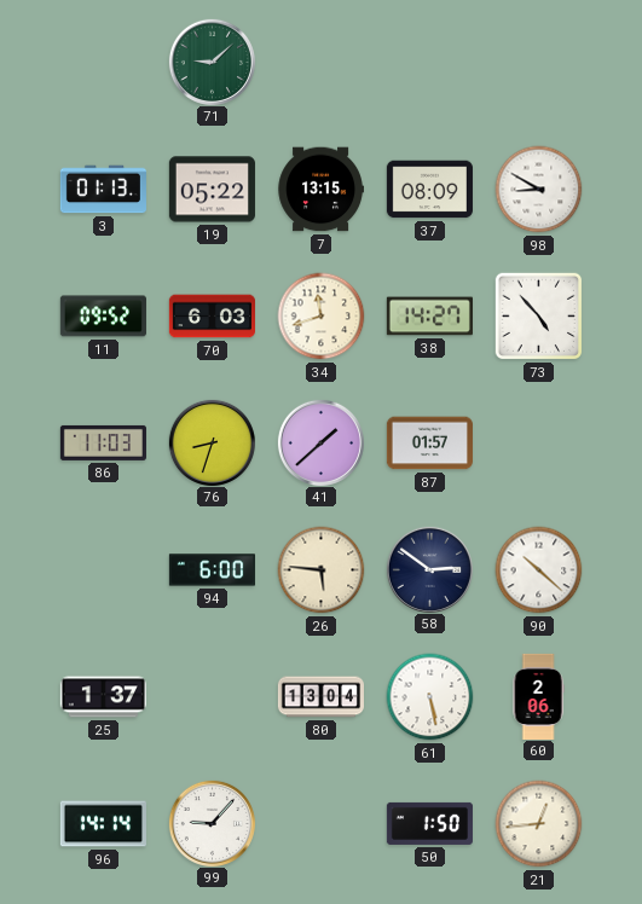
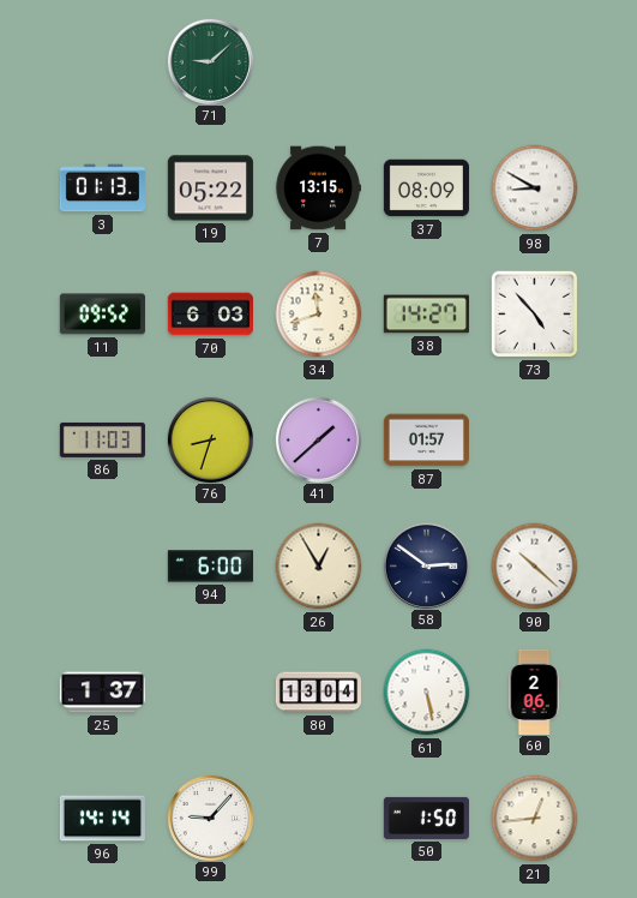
26: 5:46 -> 12:55
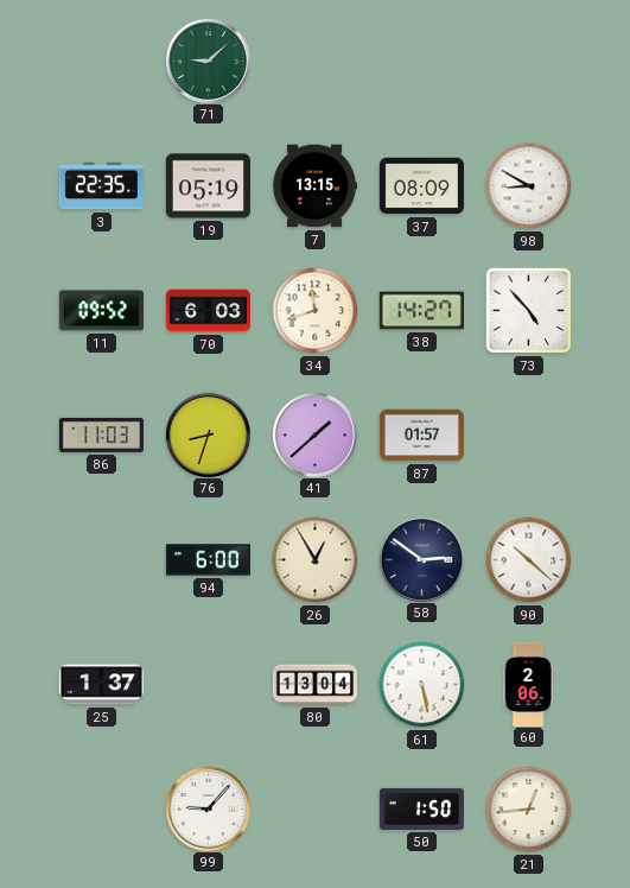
3: 01:13 -> 22:35
19: 05:22 -> 05:19
96: 14:14 -> none
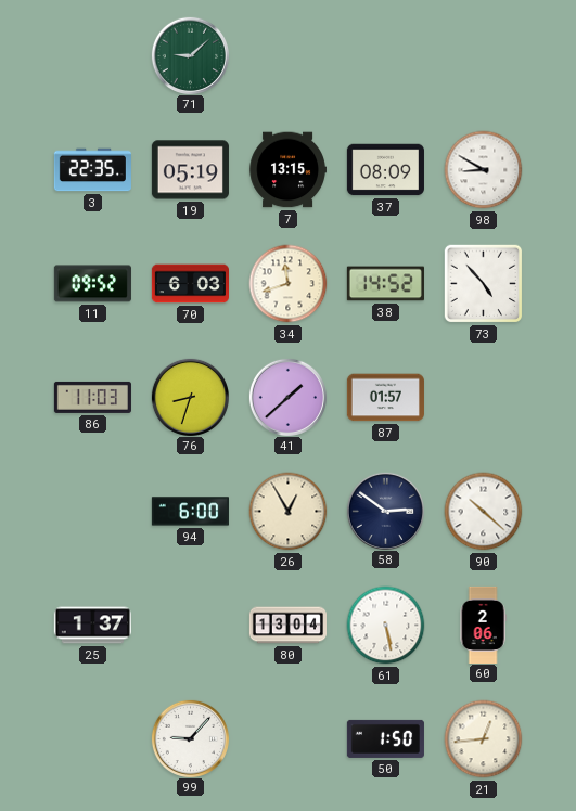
38: 14:27 -> 14:52
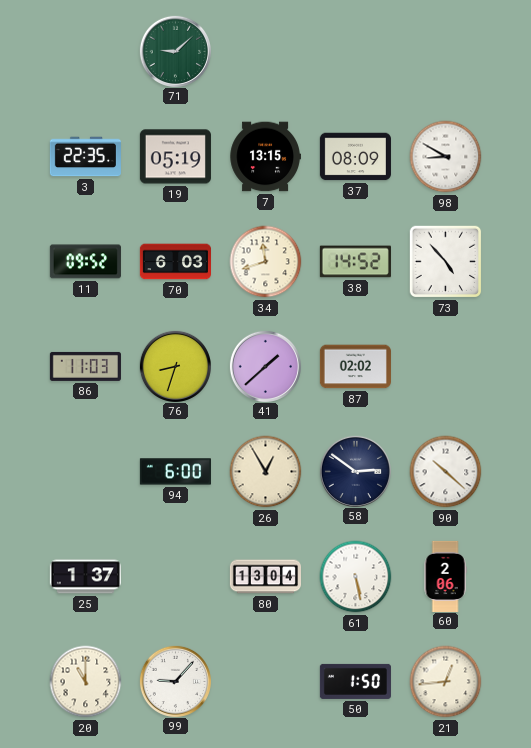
87: 01:57 -> 02:02
20: none -> 11:00
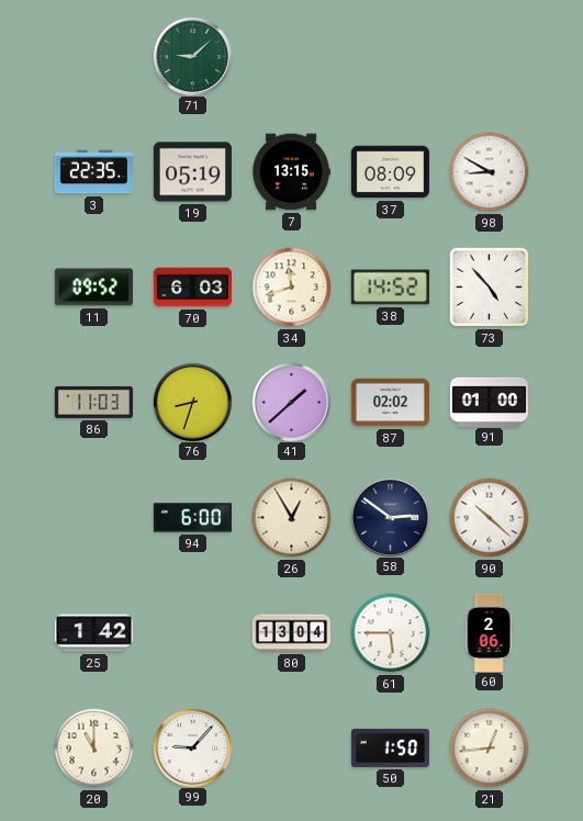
91: none -> 01:00
25: 1:37 -> 1:42
61: 5:28 -> 5:45
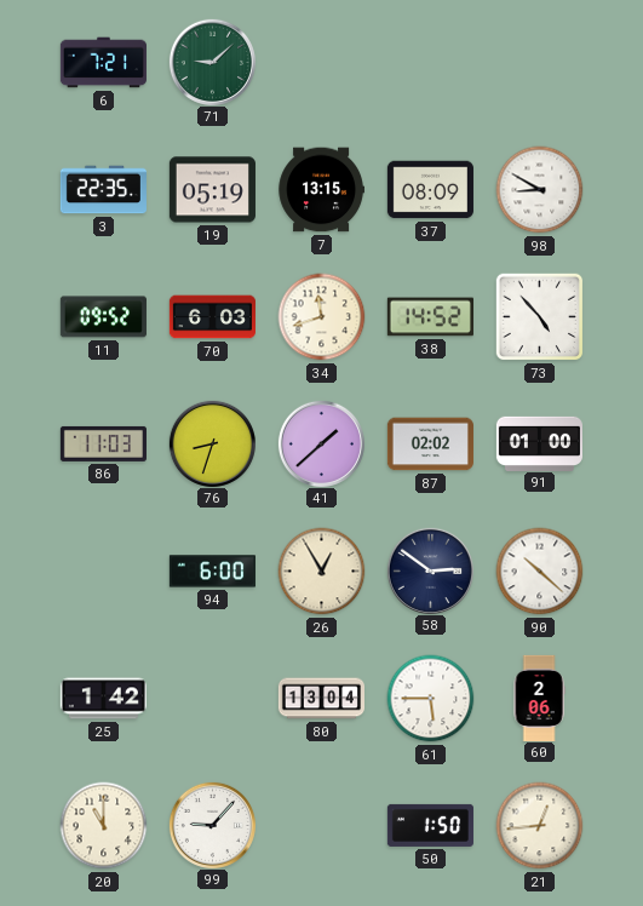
6: none -> 7:21
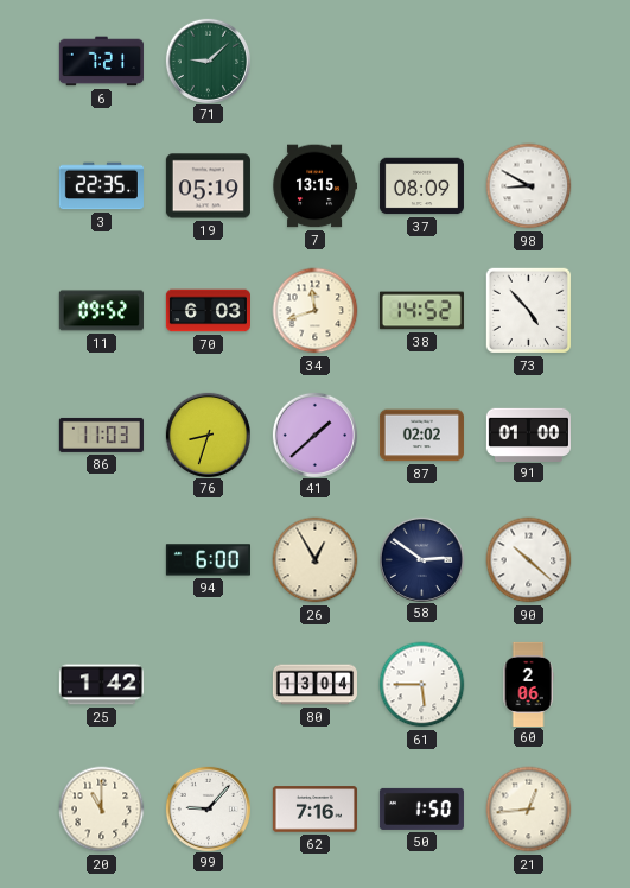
62: none -> 7:16
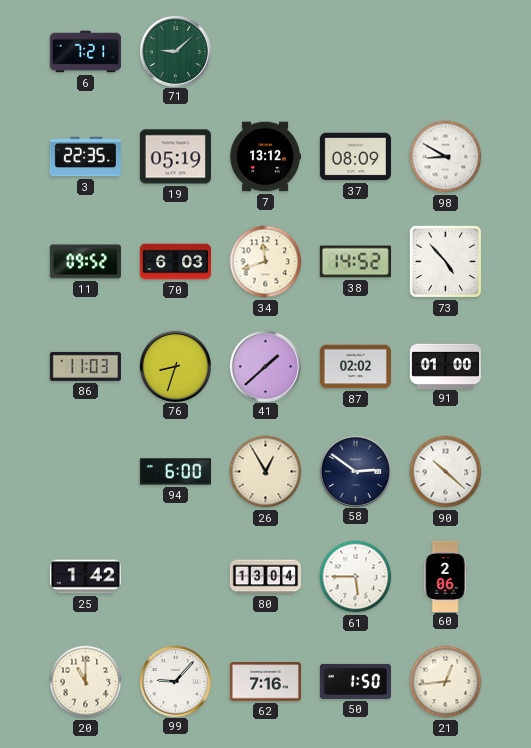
7: 13:15 -> 13:12
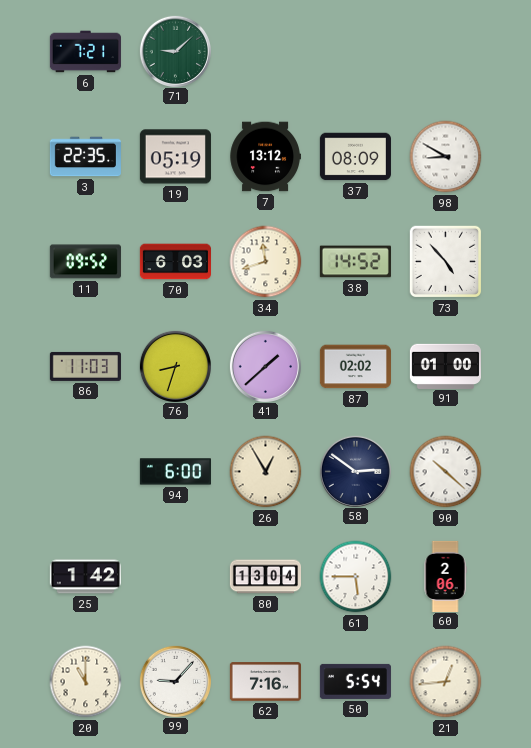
50: 1:50 -> 5:54
